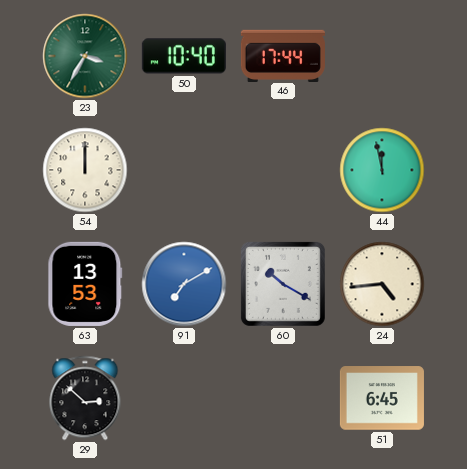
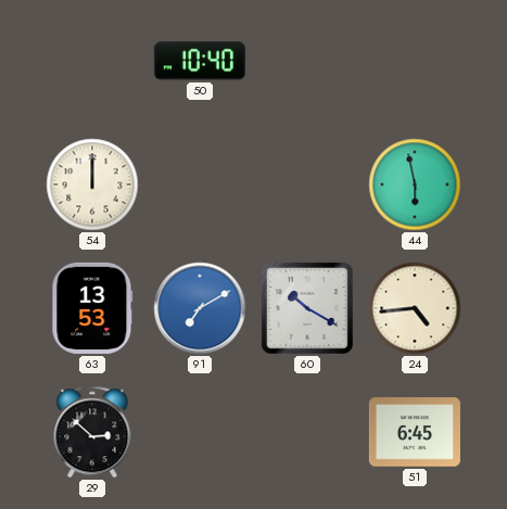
23: 3:35 -> none
46: 17:44 -> none
44: 11:58 -> 5:58
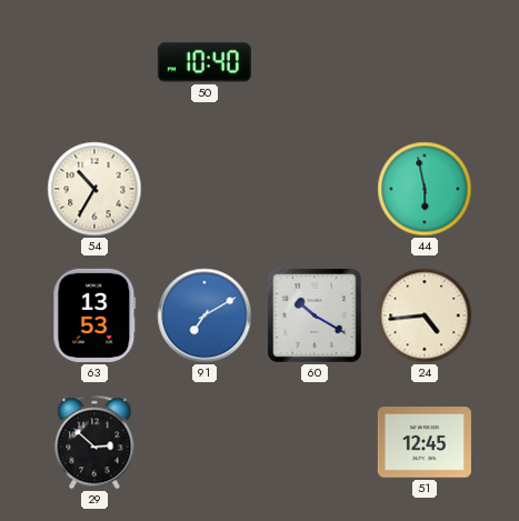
54: 12:00 -> 10:35
51: 6:45 -> 12:45
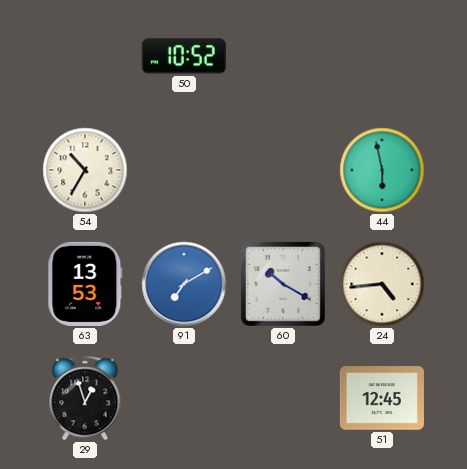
50: 10:40 -> 10:52
29: 2:52 -> 12:57
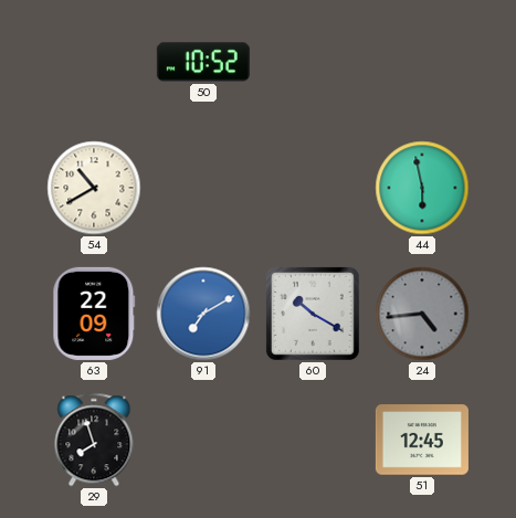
54: 10:35 -> 10:40
63: 13:53 -> 22:09
24 dial: cream -> grey
29: 12:57 -> 7:57
